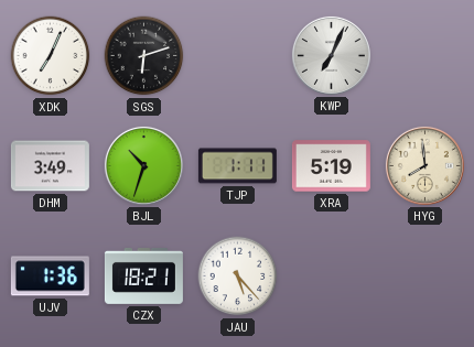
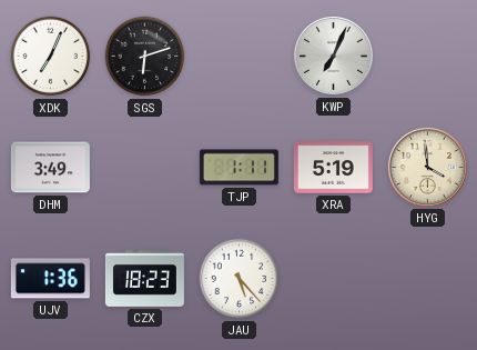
BJL: 10:33 -> none
HYG: 7:59 -> 3:59
CZX: 18:21 -> 18:23
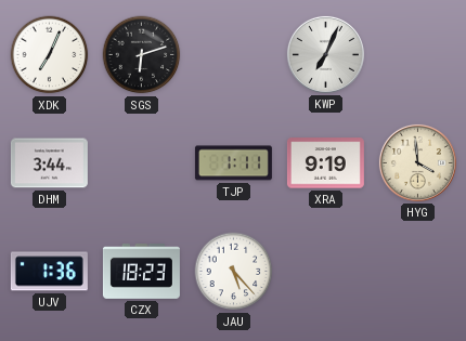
DHM: 3:49 -> 3:44
XRA: 5:19 -> 9:19
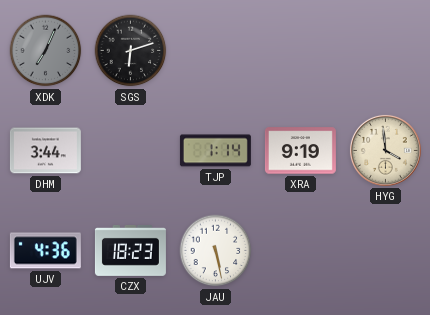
XDK dial: white -> grey
KWP: 7:04 -> none
TJP: 1:11 -> 1:14
UJV: 1:36 -> 4:36
JAU: 5:23 -> 5:28
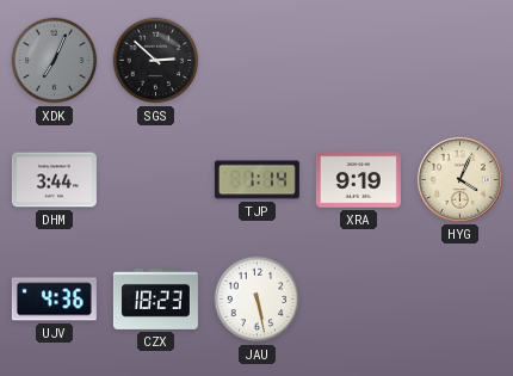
SGS: 6:12 -> 2:52
HYG: 3:59 -> 4:04
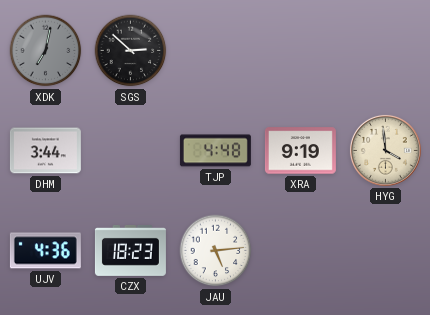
XDK: 7:04 -> 7:02
TJP: 1:14 -> 4:48
HYG: 4:04 -> 3:59
JAU: 5:28 -> 5:14
